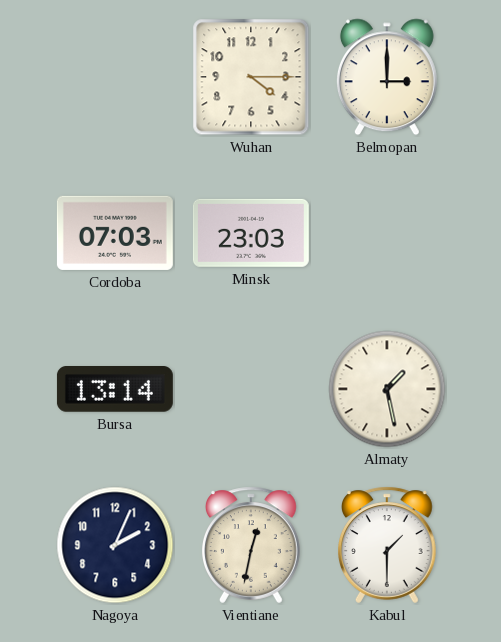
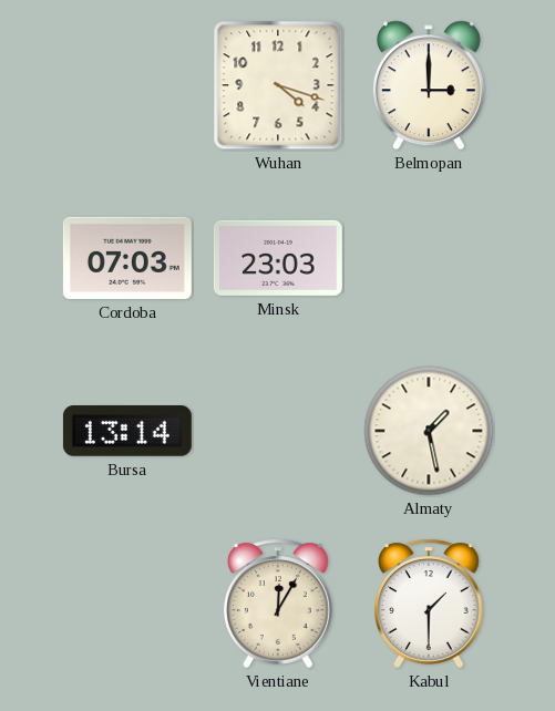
Wuhan: 4:15 -> 4:18
Nagoya: 2:04 -> none
Vientiane: 12:32 -> 12:05
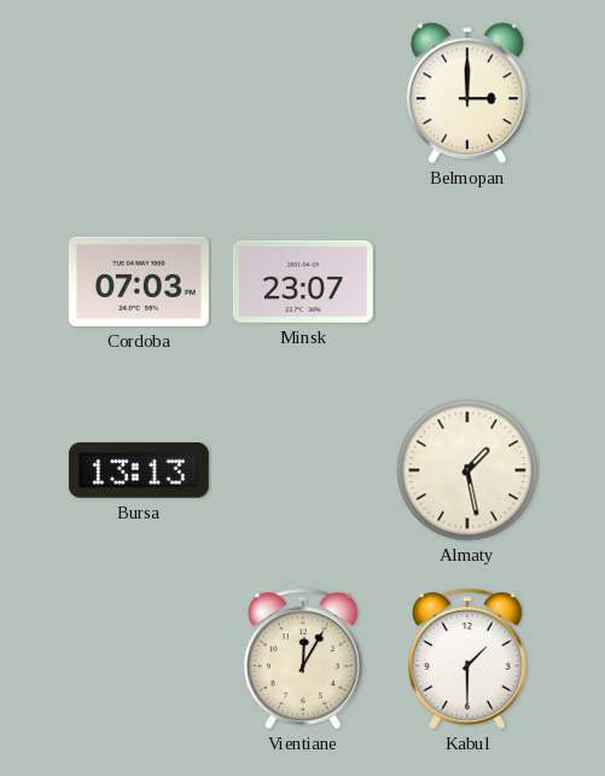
Wuhan: 4:18 -> none
Minsk: 23:03 -> 23:07
Bursa: 13:14 -> 13:13
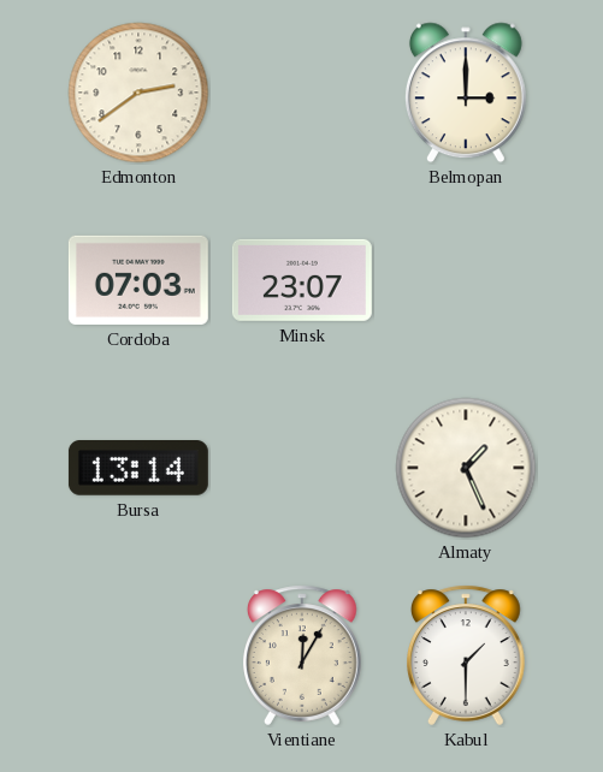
Edmonton: none -> 2:39
Bursa: 13:13 -> 13:14
Almaty: 1:28 -> 1:26
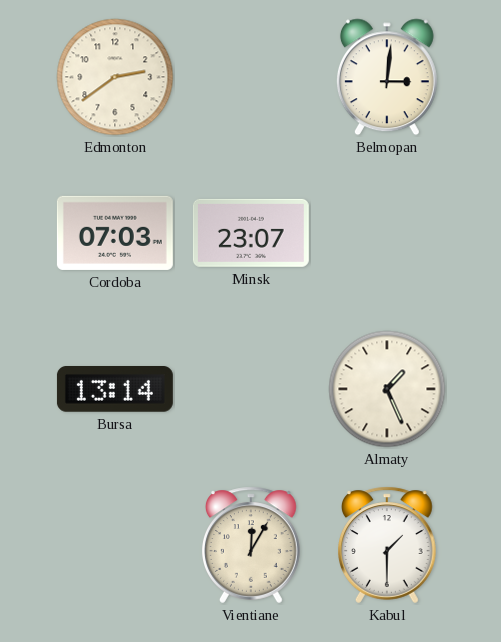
Belmopan: 3:00 -> 3:01
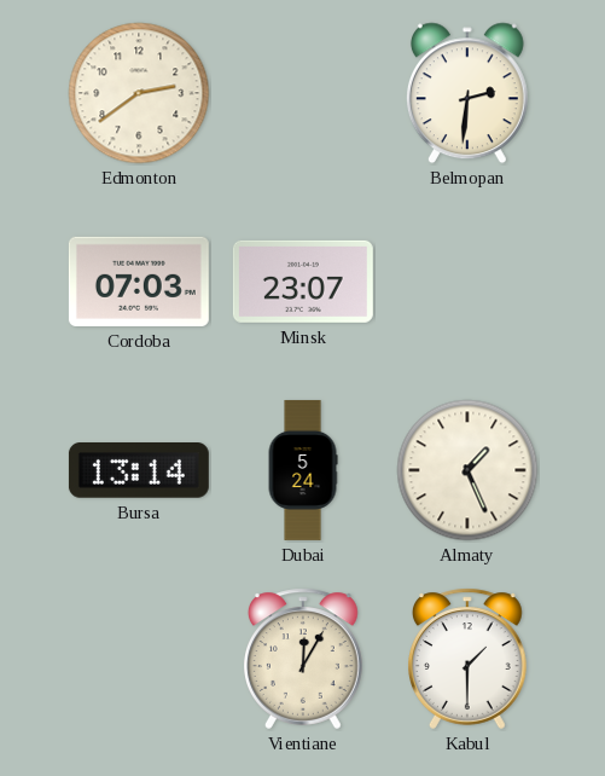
Belmopan: 3:01 -> 2:31
Dubai: none -> 5:24
